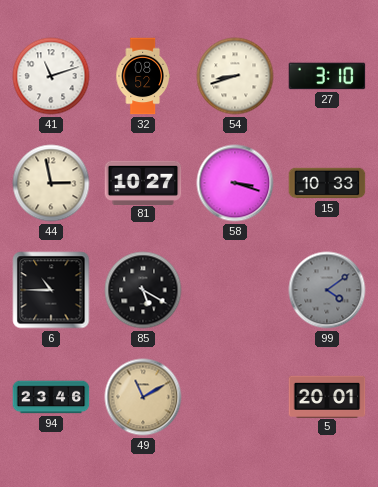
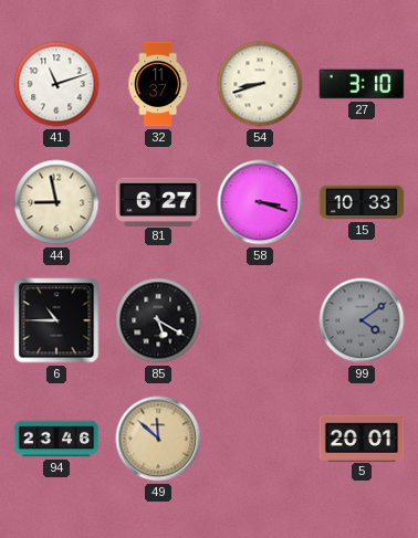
32: 08:52 -> 11:37
44: 2:58 -> 8:58
81: 10:27 -> 6:27
49: 11:10 -> 11:52
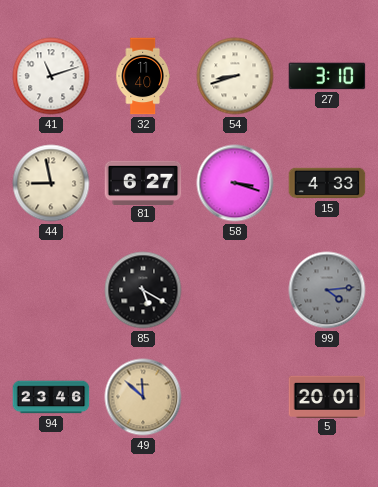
32: 11:37 -> 11:40
15: 10:33 -> 4:33
6: 10:45 -> none
99: 4:09 -> 4:14
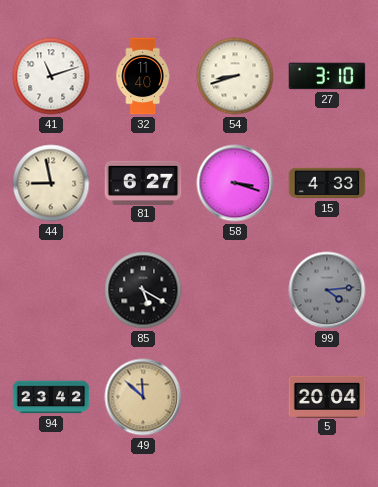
94: 23:46 -> 23:42
5: 20:01 -> 20:04
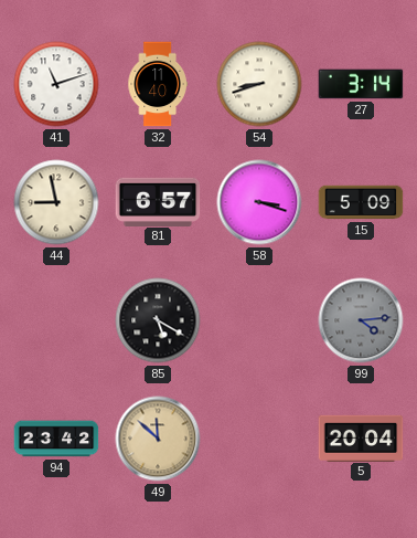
27: 3:10 -> 3:14
81: 6:27 -> 6:57
15: 4:33 -> 5:09
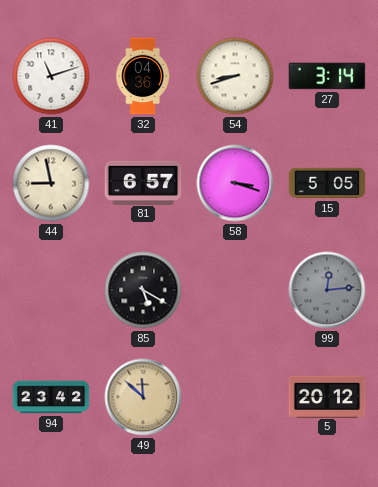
32: 11:40 -> 04:36
15: 5:09 -> 5:05
99: 4:14 -> 12:14
5: 20:04 -> 20:12
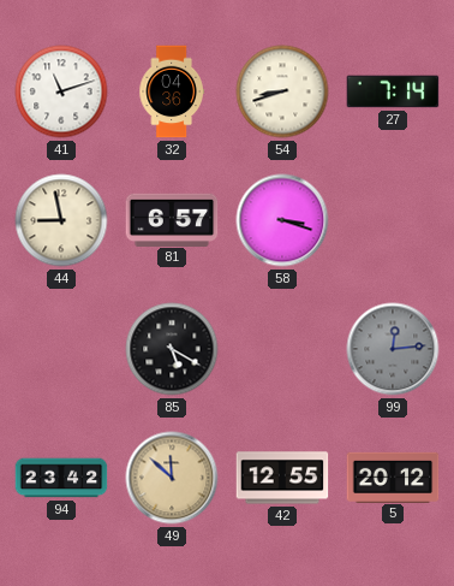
27: 3:14 -> 7:14
15: 5:05 -> none
42: none -> 12:55
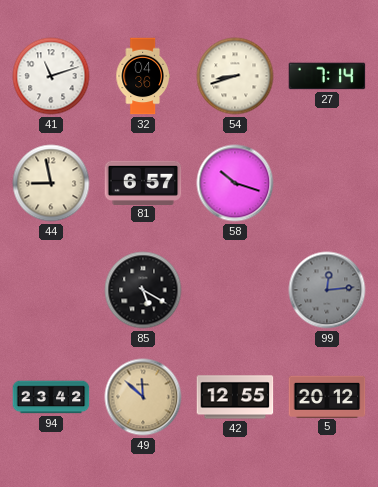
58: 3:18 -> 10:18
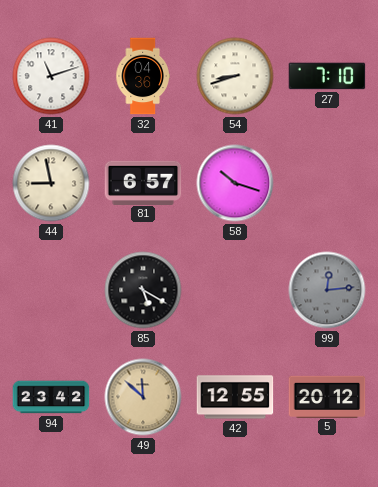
27: 7:14 -> 7:10
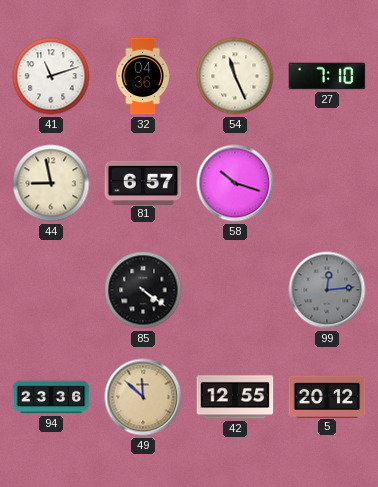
54: 8:42 -> 11:26
85: 5:20 -> 4:21
94: 23:42 -> 23:36
